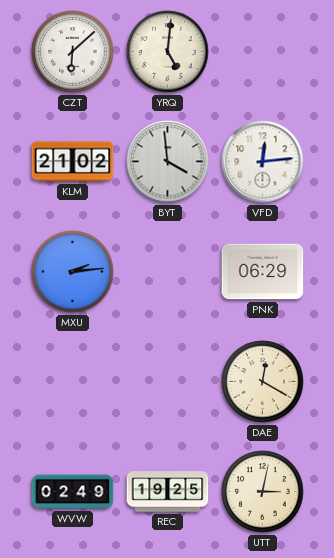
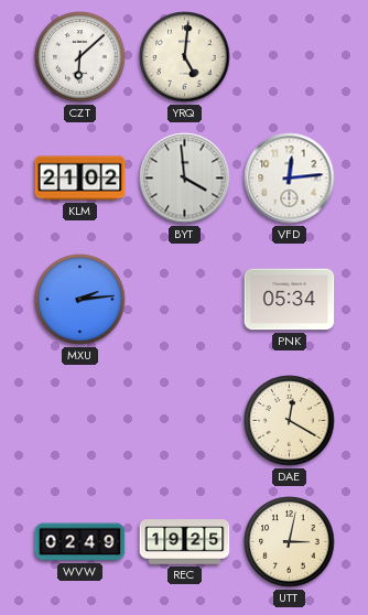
PNK: 06:29 -> 05:34
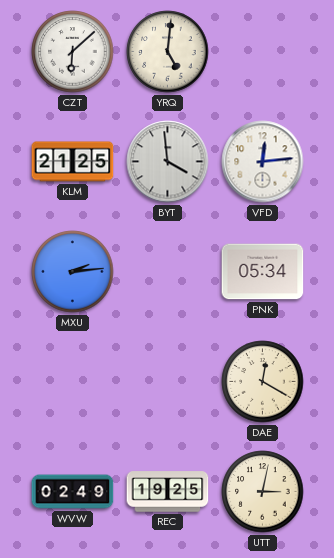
KLM: 21:02 -> 21:25
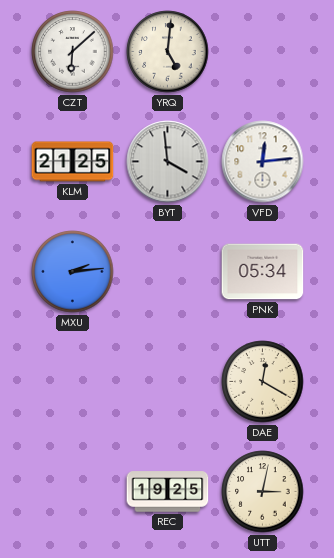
WVW: 02:49 -> none
